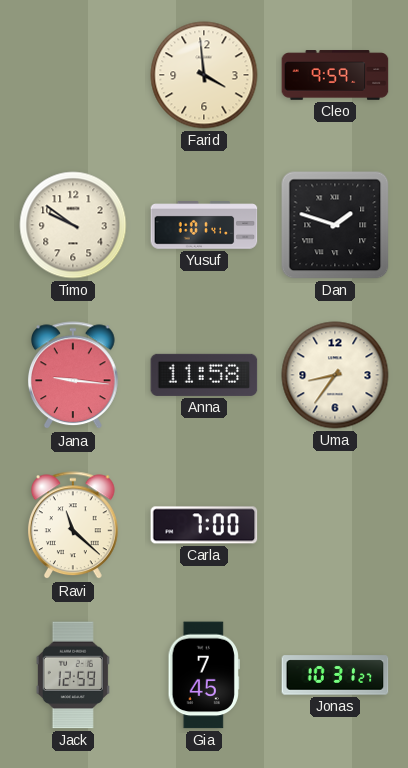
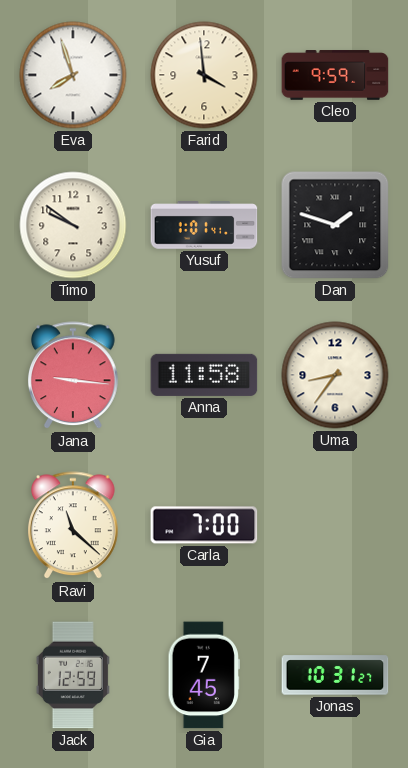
Eva: none -> 7:57
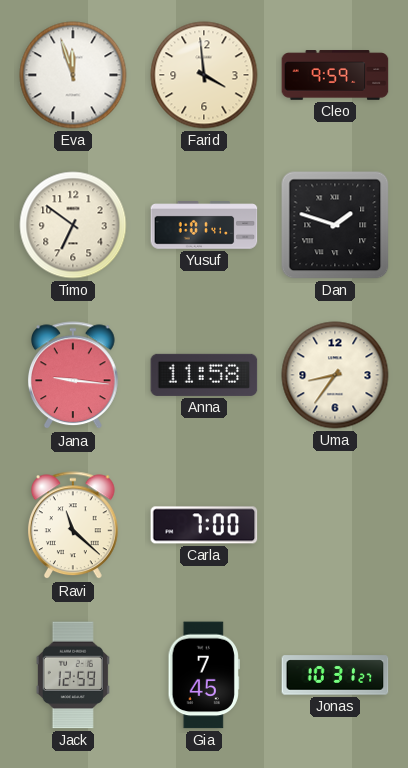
Eva: 7:57 -> 11:57
Timo: 9:51 -> 6:51
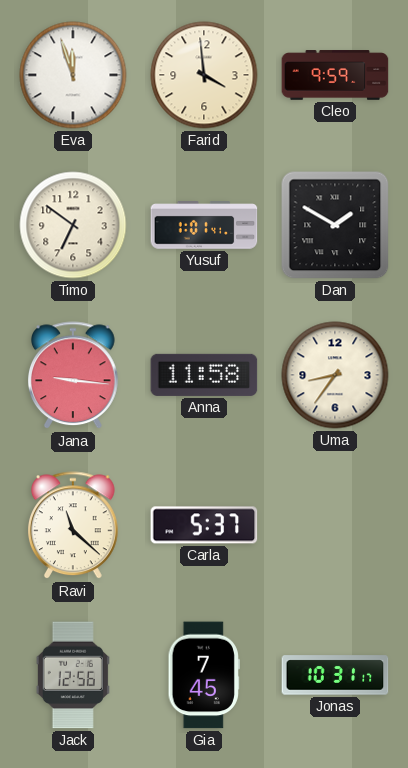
Dan: 1:48 -> 1:50
Carla: 7:00 -> 5:37
Jack: 12:59 -> 12:56
Jonas: 10:31:27 -> 10:31:17
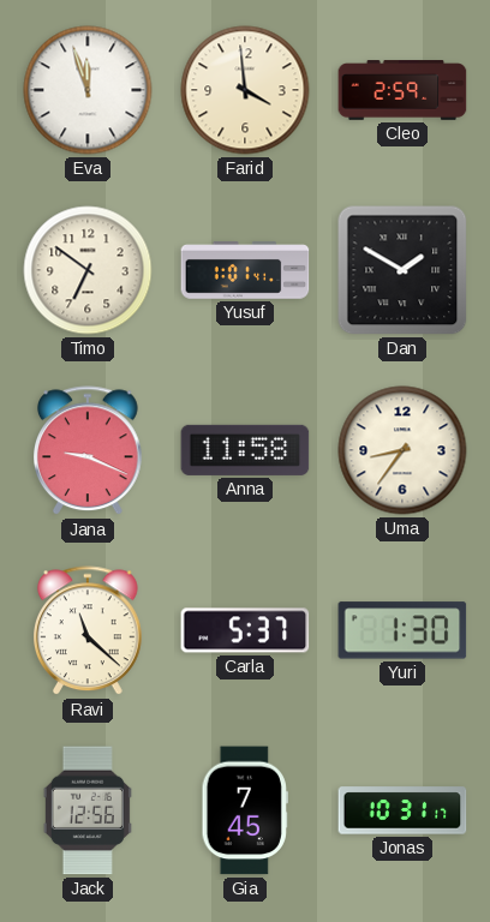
Cleo: 9:59 -> 2:59
Jana: 9:16 -> 9:19
Yuri: none -> 1:30
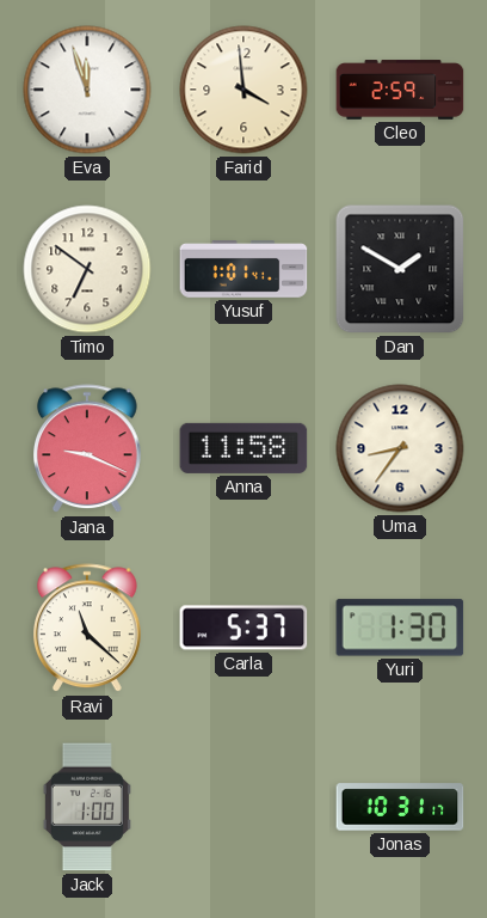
Jack: 12:56 -> 1:00
Gia: 7:45 -> none
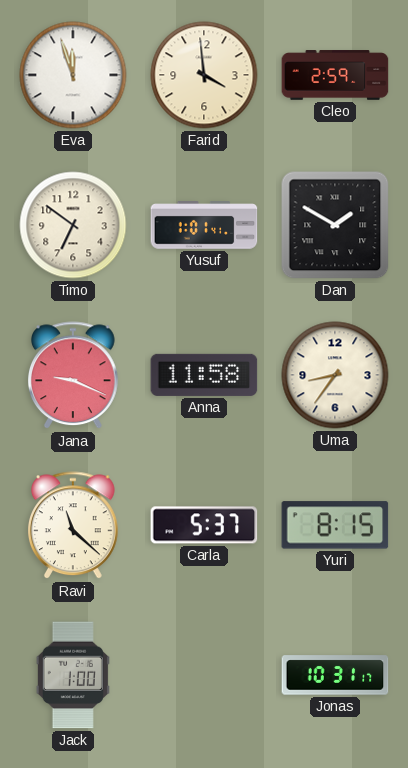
Yuri: 1:30 -> 8:15
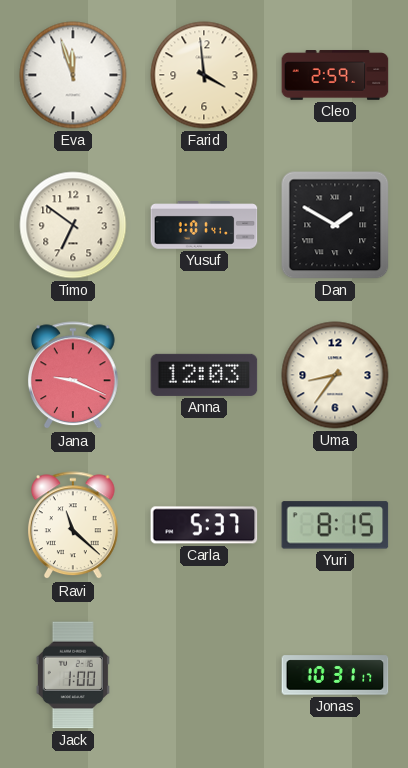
Anna: 11:58 -> 12:03
